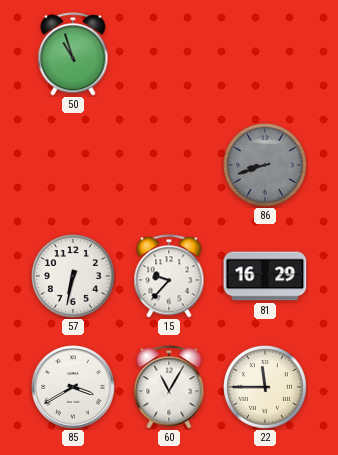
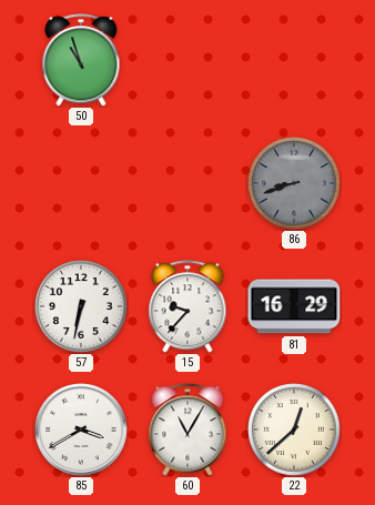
22: 11:45 -> 12:38
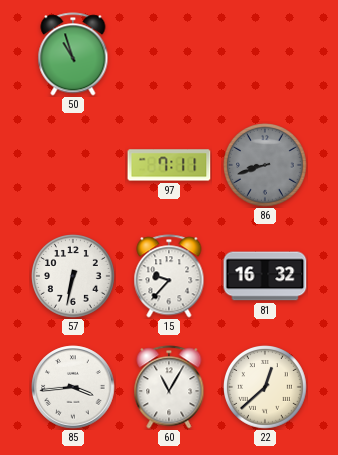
97: none -> 7:11
81: 16:29 -> 16:32
85: 3:40 -> 3:44
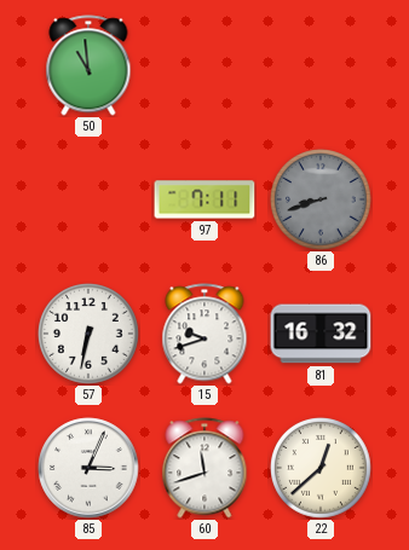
50: 10:57 -> 10:59
15: 9:37 -> 9:42
85: 3:44 -> 3:04
60: 11:05 -> 11:42
